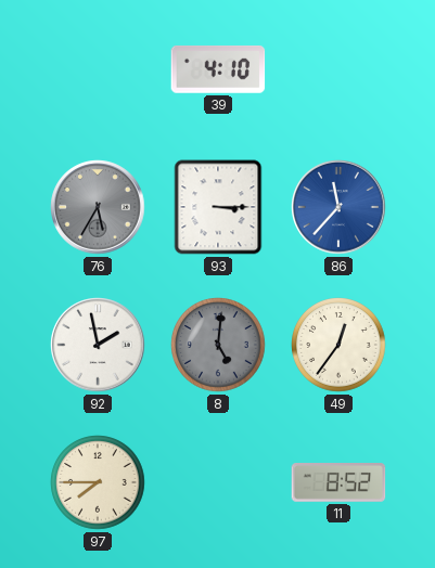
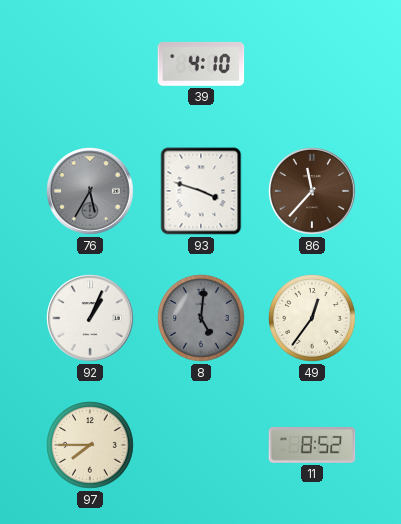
93: 3:15 -> 3:48
86 dial: blue -> brown
92: 1:58 -> 1:04
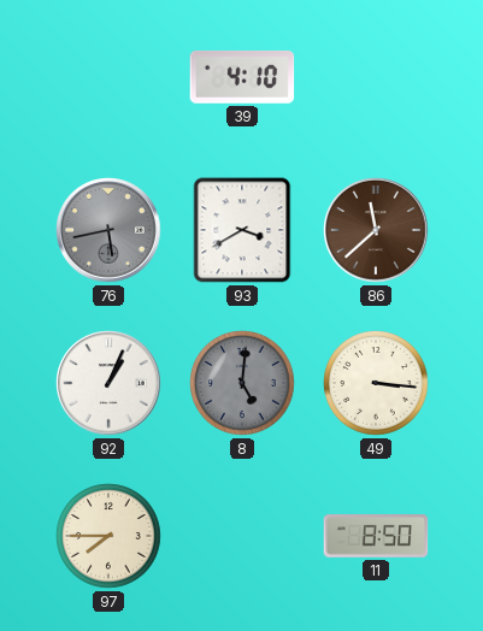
76: 5:35 -> 5:43
93: 3:48 -> 3:40
86: 11:37 -> 11:38
49: 12:36 -> 3:16
11: 8:52 -> 8:50
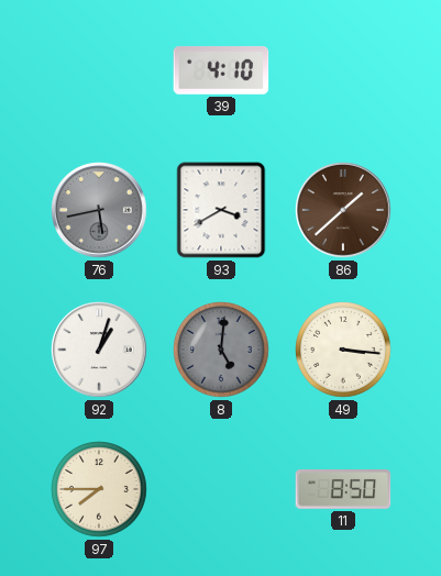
86: 11:38 -> 1:38
92: 1:04 -> 1:03
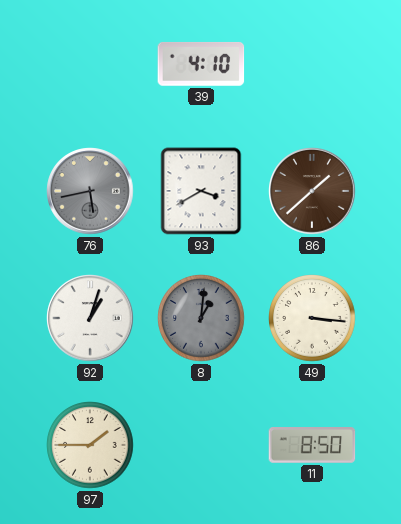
8: 5:01 -> 1:01
97: 7:45 -> 1:45
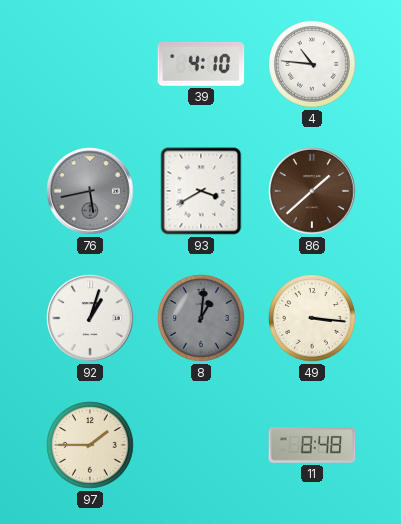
4: none -> 10:46
11: 8:50 -> 8:48
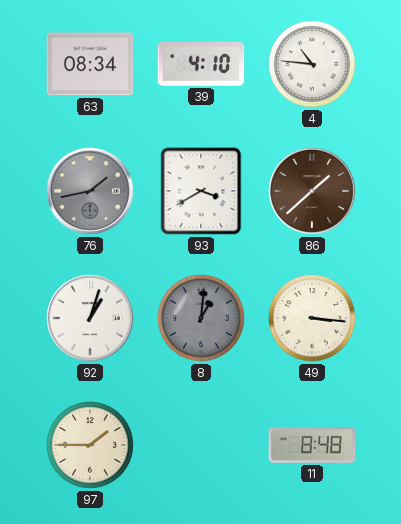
63: none -> 08:34
76: 5:43 -> 1:43
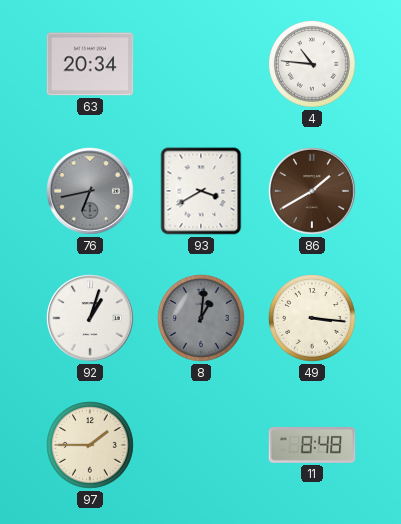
63: 08:34 -> 20:34
39: 4:10 -> none
76: 1:43 -> 6:43
86: 1:38 -> 1:40
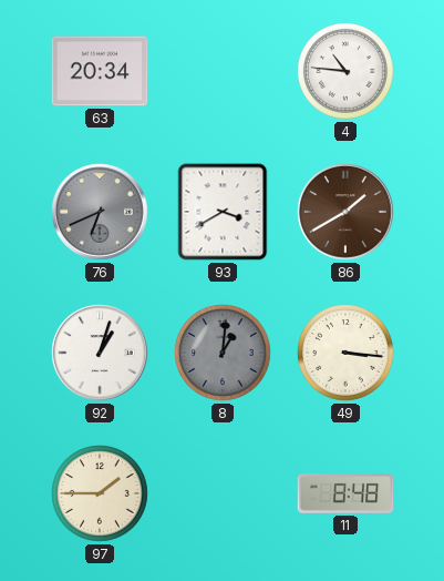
76: 6:43 -> 6:41
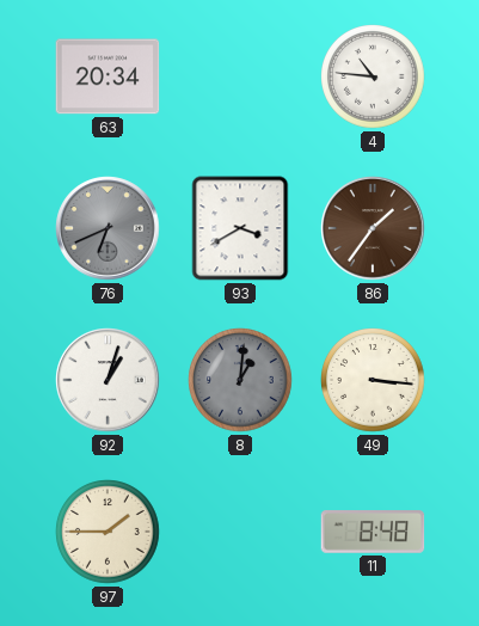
86: 1:40 -> 1:36
